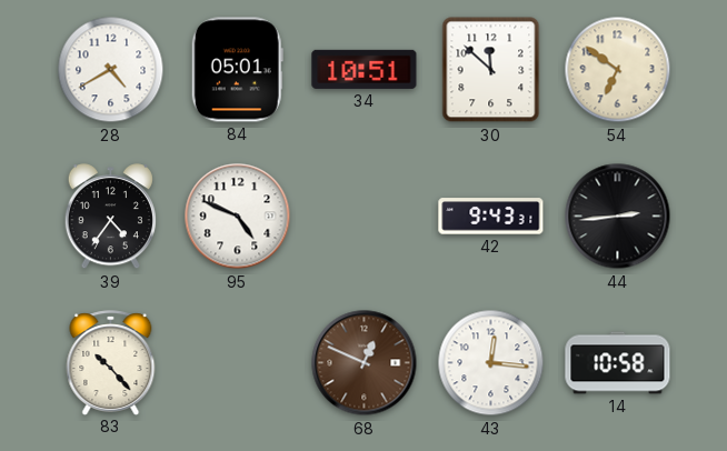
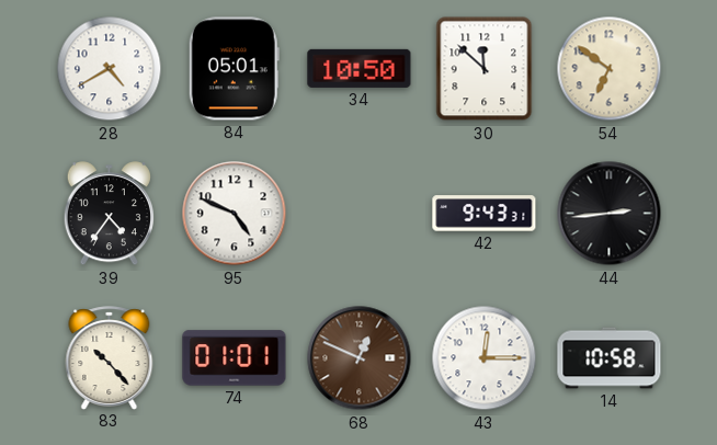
34: 10:51 -> 10:50
74: none -> 01:01
43: 12:16 -> 12:15
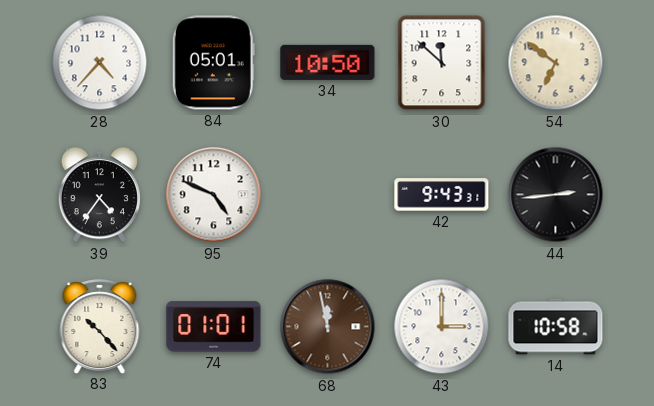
28: 4:40 -> 4:37
68: 12:49 -> 11:58
43: 12:15 -> 3:00
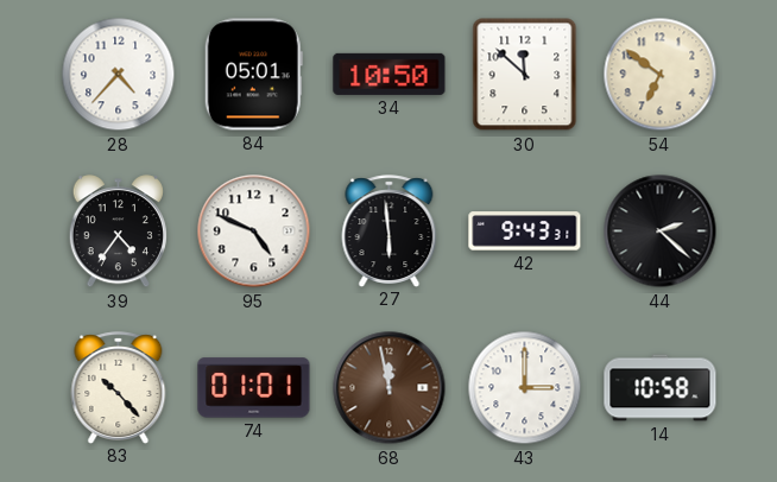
27: none -> 5:59
44: 2:44 -> 2:22
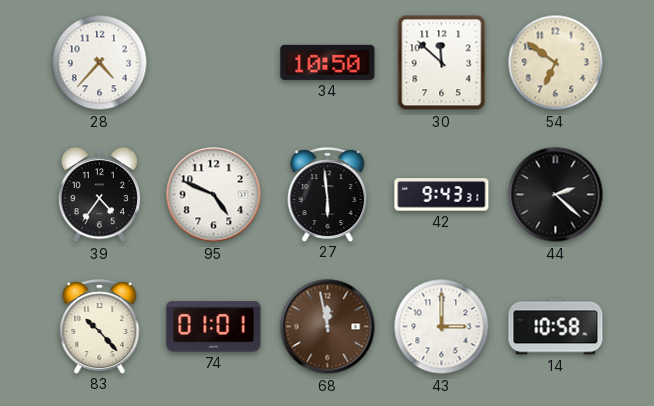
84: 05:01 -> none
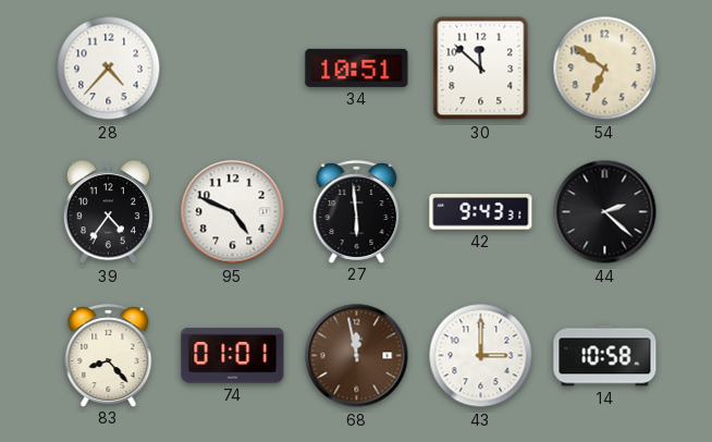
34: 10:50 -> 10:51
83: 10:23 -> 8:23
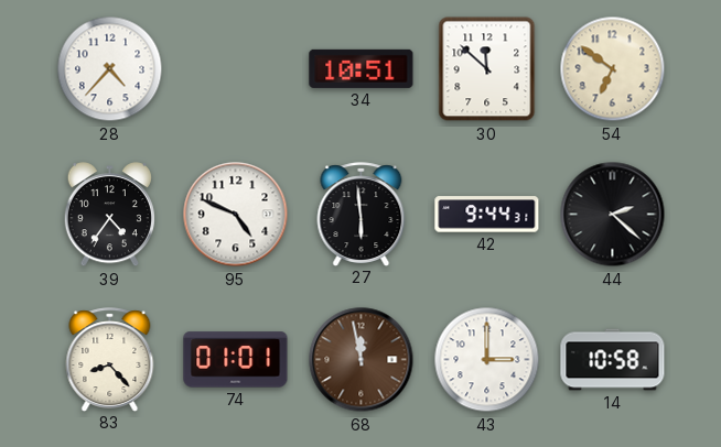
42: 9:43 -> 9:44
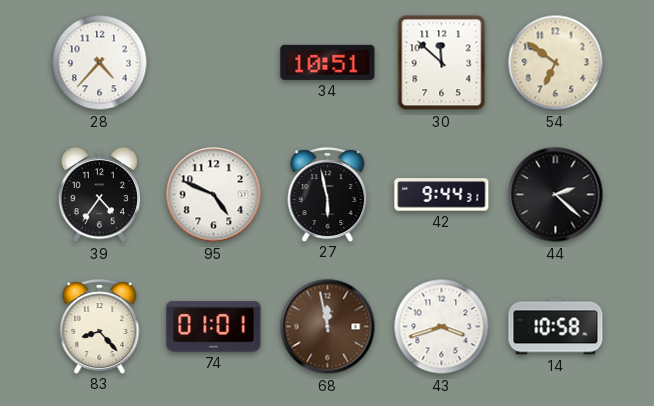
27: 5:59 -> 5:58
43: 3:00 -> 3:42
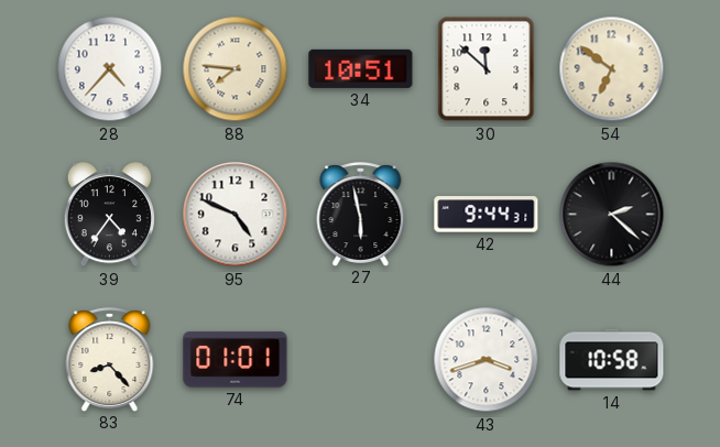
88: none -> 7:46
68: 11:58 -> none
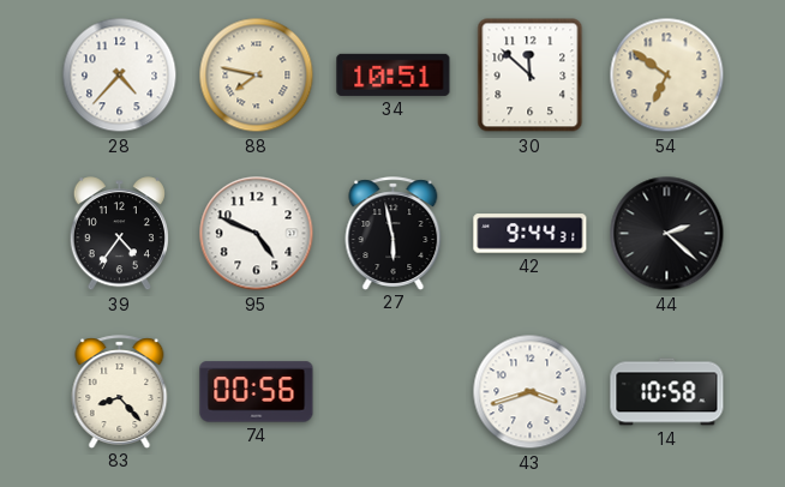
88: 7:46 -> 7:47
74: 01:01 -> 00:56
